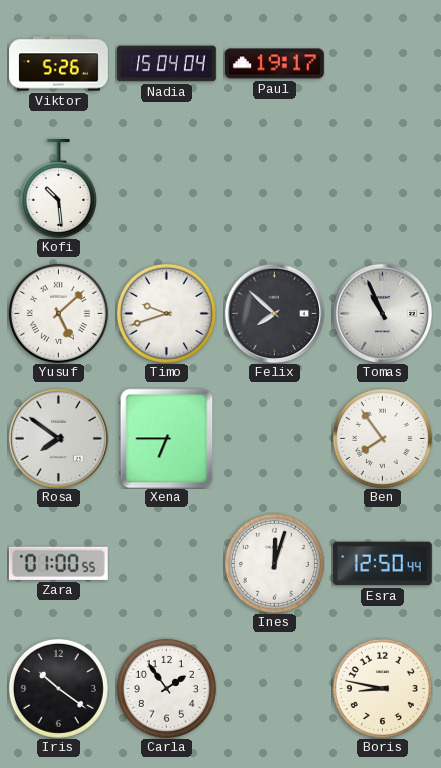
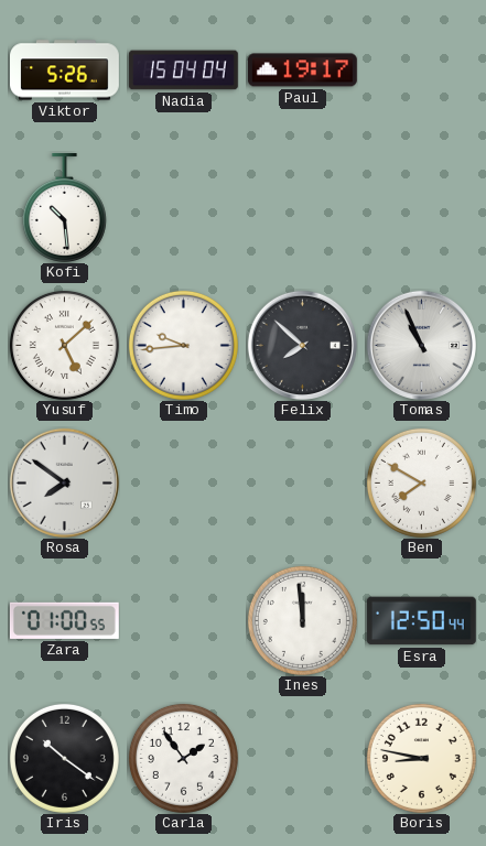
Timo: 9:42 -> 9:44
Xena: 6:45 -> none
Ben: 7:54 -> 7:50
Ines: 12:03 -> 11:59
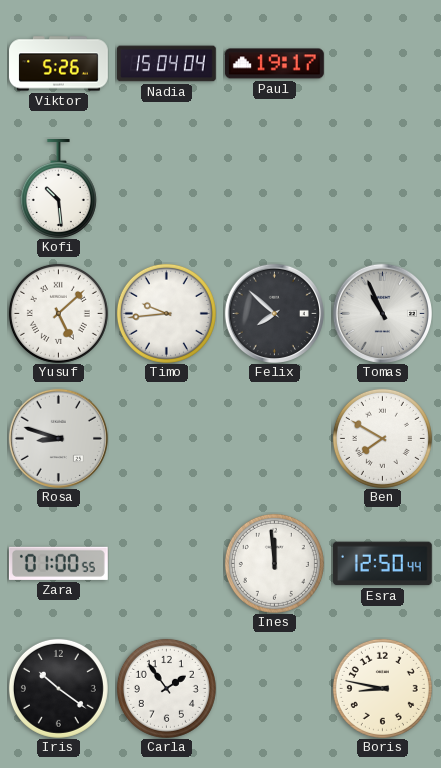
Rosa: 7:51 -> 8:48
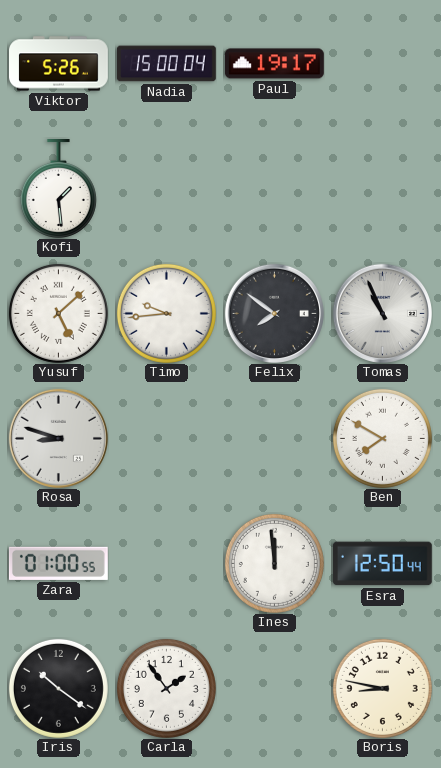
Nadia: 15:04 -> 15:00
Kofi: 10:29 -> 1:29
Felix: 7:52 -> 7:51
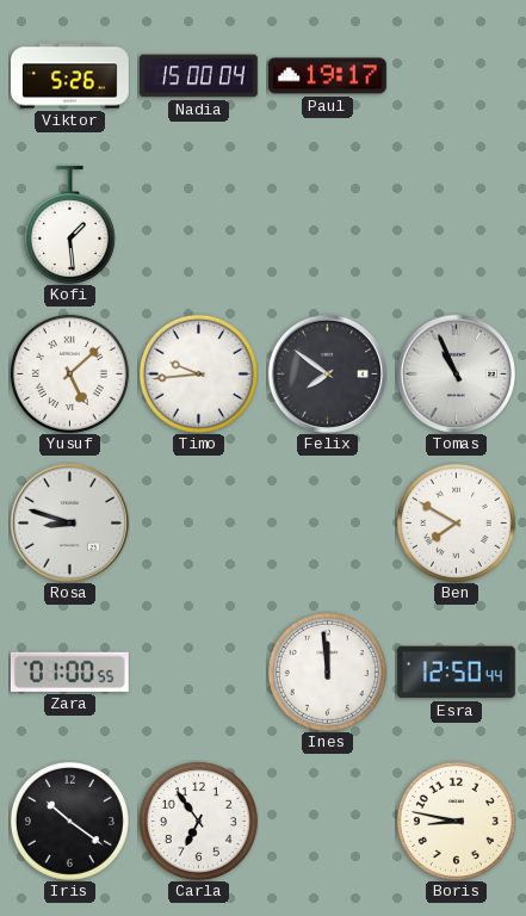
Carla: 1:54 -> 6:54
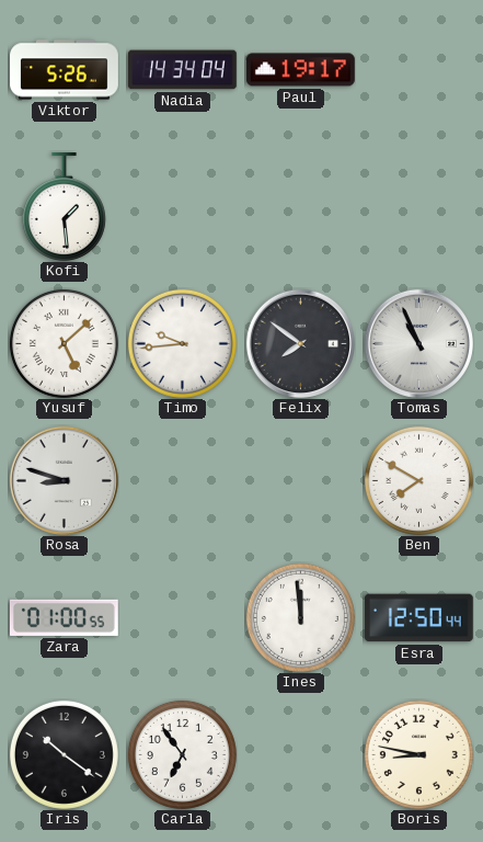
Nadia: 15:00 -> 14:34
